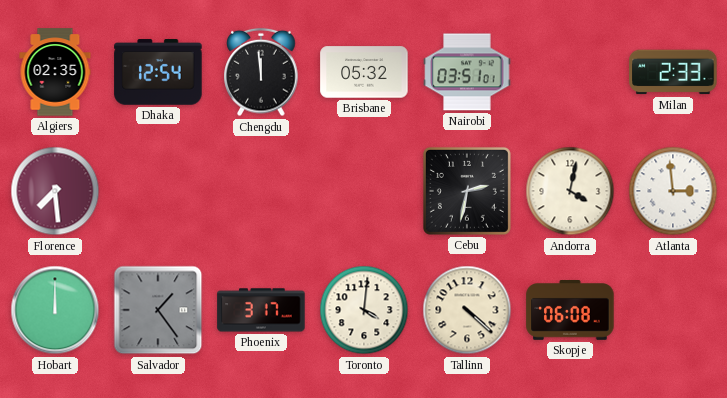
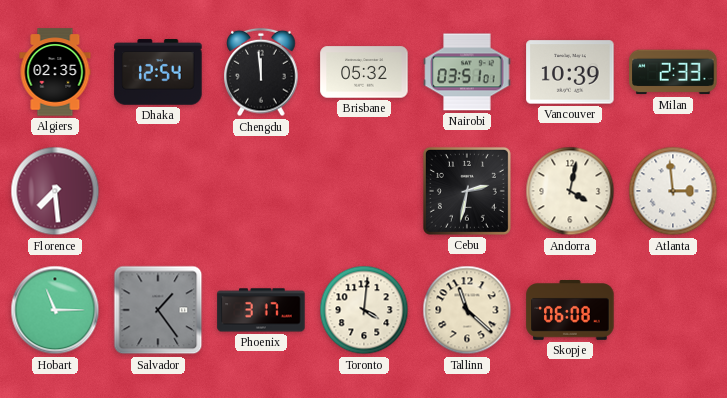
Vancouver: none -> 10:39
Hobart: 12:00 -> 11:15
Tallinn: 4:22 -> 11:22
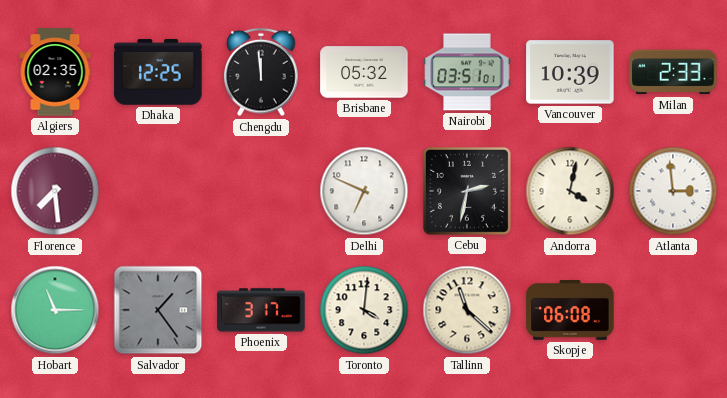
Dhaka: 12:54 -> 12:25
Delhi: none -> 6:49
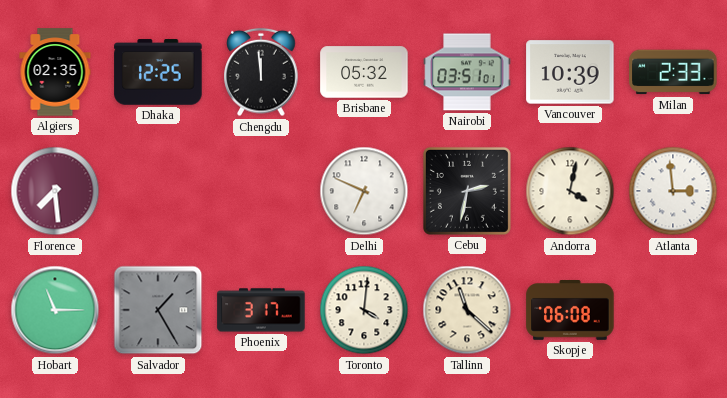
Salvador: 1:24 -> 1:25
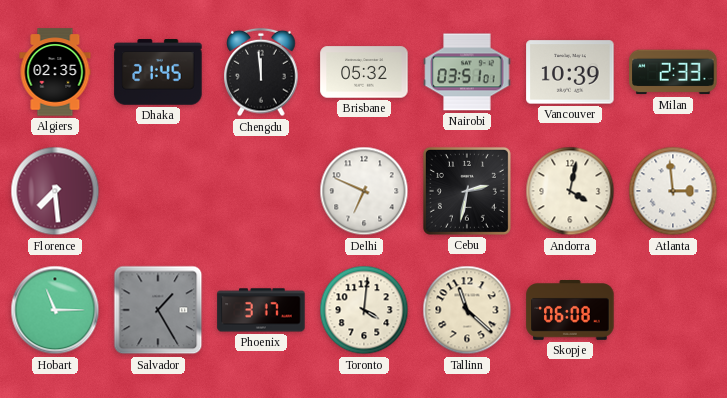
Dhaka: 12:25 -> 21:45
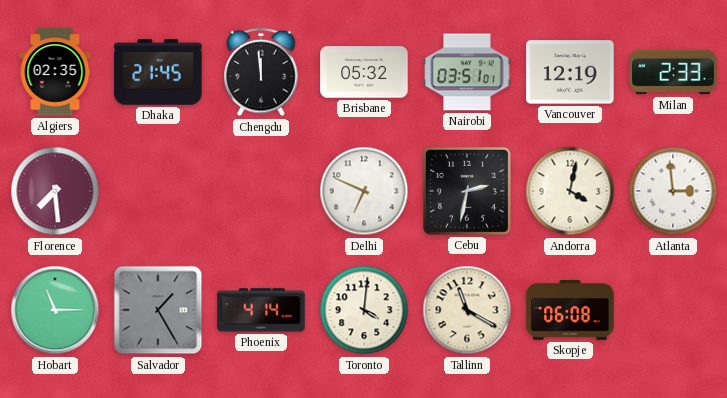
Vancouver: 10:39 -> 12:19
Phoenix: 3:17 -> 4:14
Tallinn: 11:22 -> 11:20
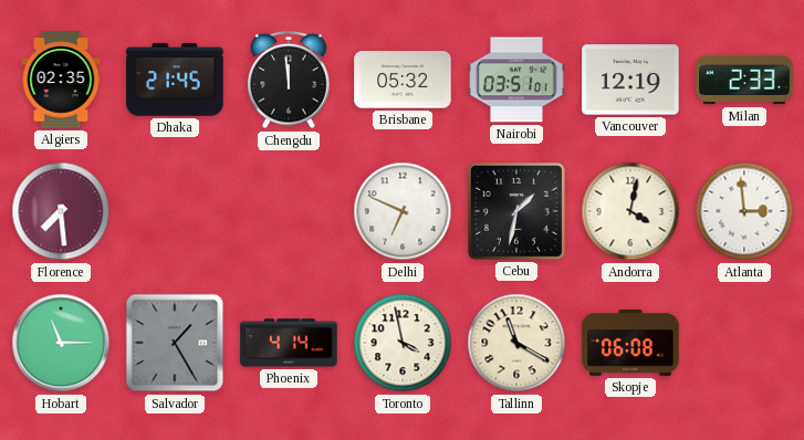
Cebu: 2:32 -> 1:32
Toronto: 4:01 -> 3:58
